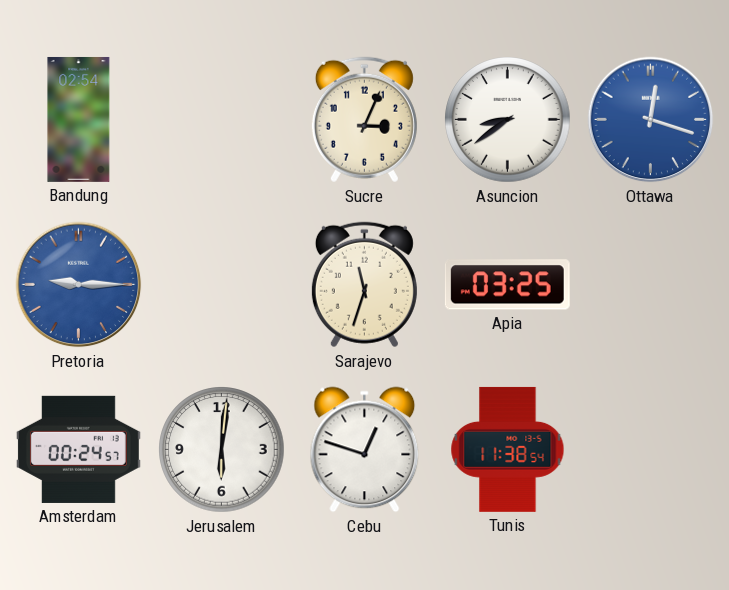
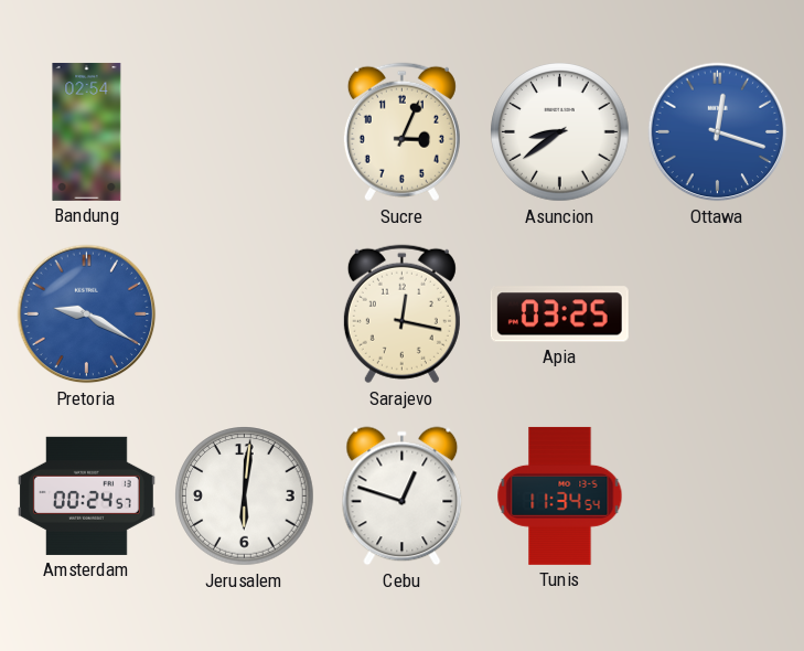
Pretoria: 9:15 -> 9:20
Sarajevo: 11:33 -> 12:17
Tunis: 11:38 -> 11:34
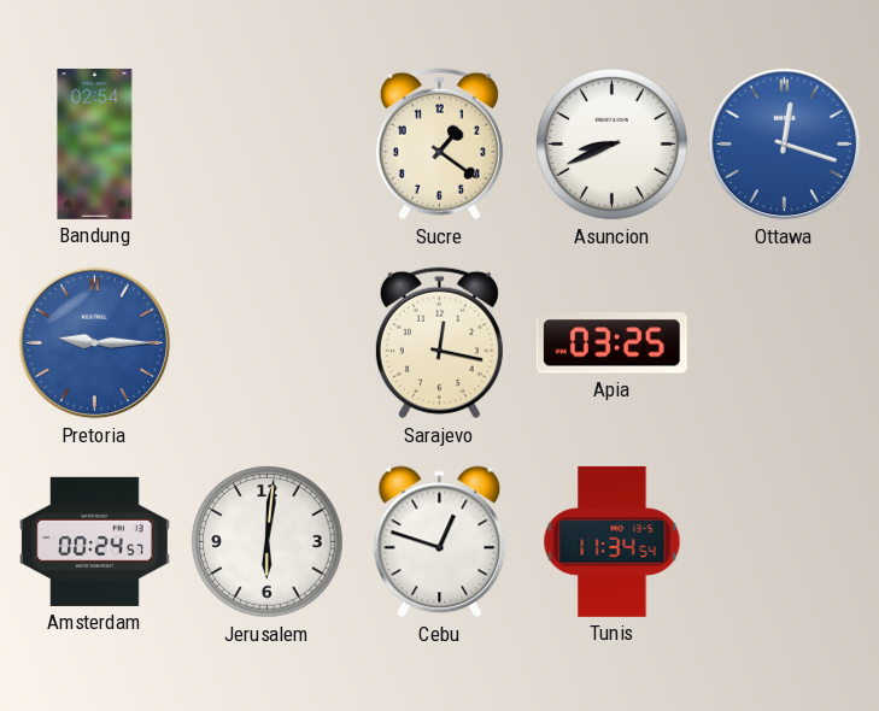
Sucre: 3:04 -> 1:21
Asuncion: 8:39 -> 8:41
Pretoria: 9:20 -> 9:15
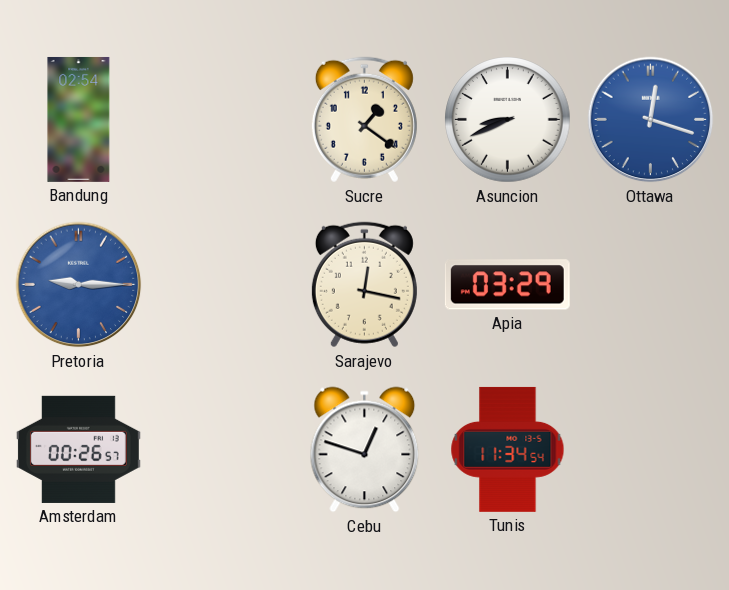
Apia: 03:25 -> 03:29
Amsterdam: 00:24 -> 00:26
Jerusalem: 6:01 -> none
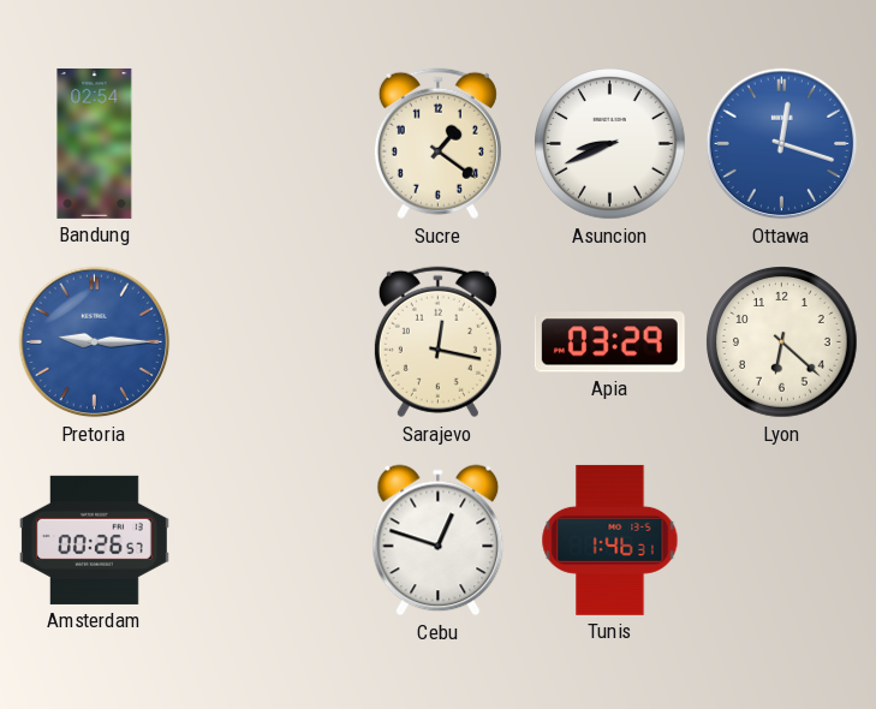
Lyon: none -> 6:22
Tunis: 11:34 -> 1:46
